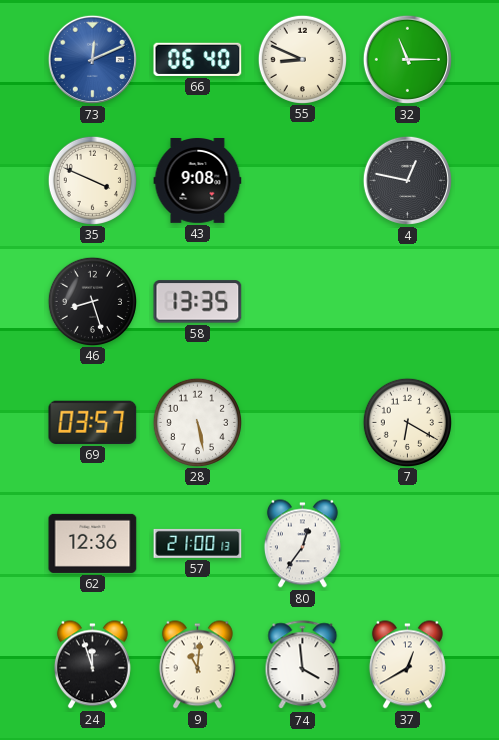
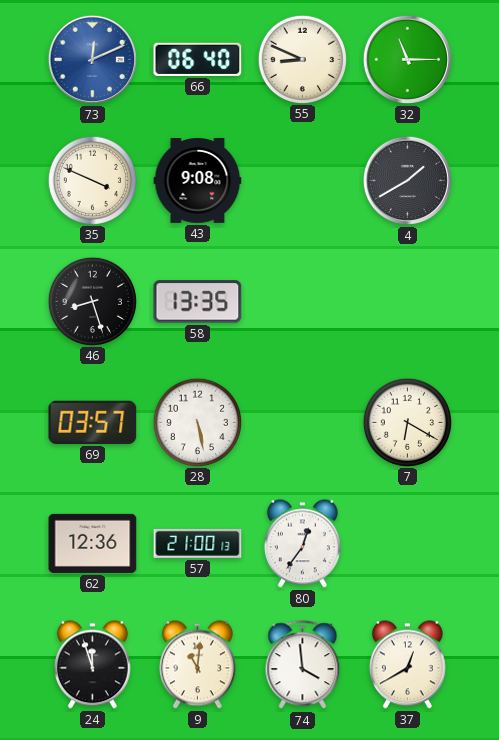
4: 12:47 -> 1:40
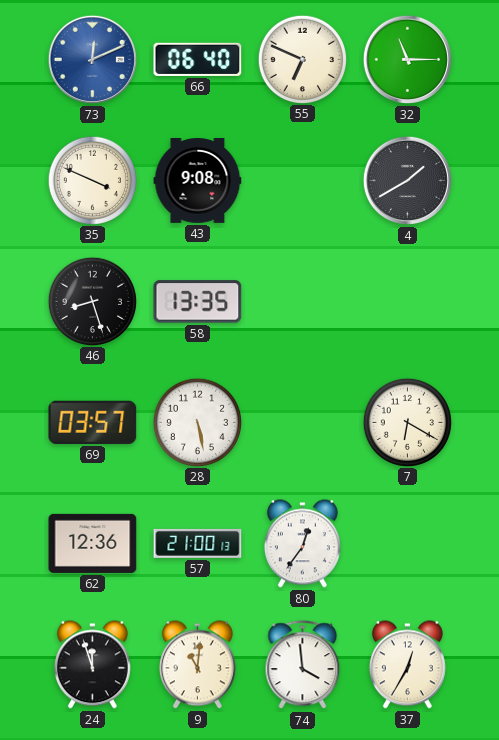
55: 8:49 -> 6:49
37: 12:40 -> 12:35
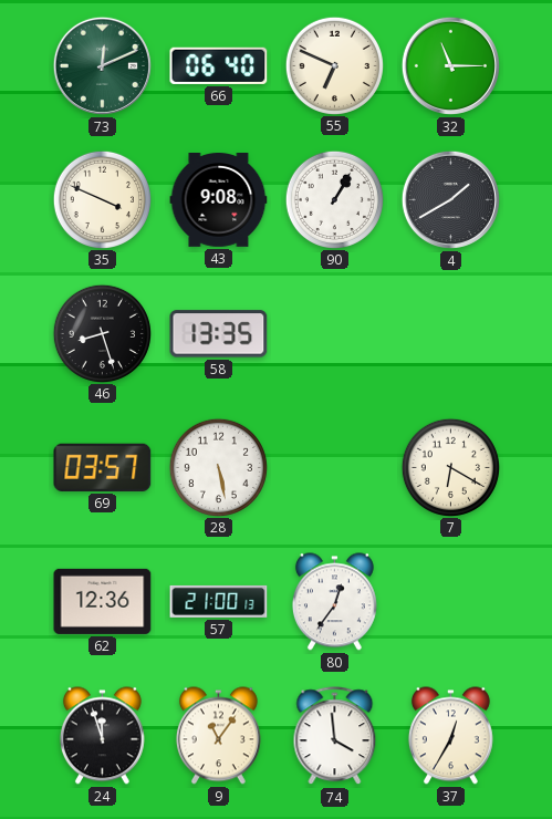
73 dial: blue -> green
90: none -> 1:05
9: 11:01 -> 11:06
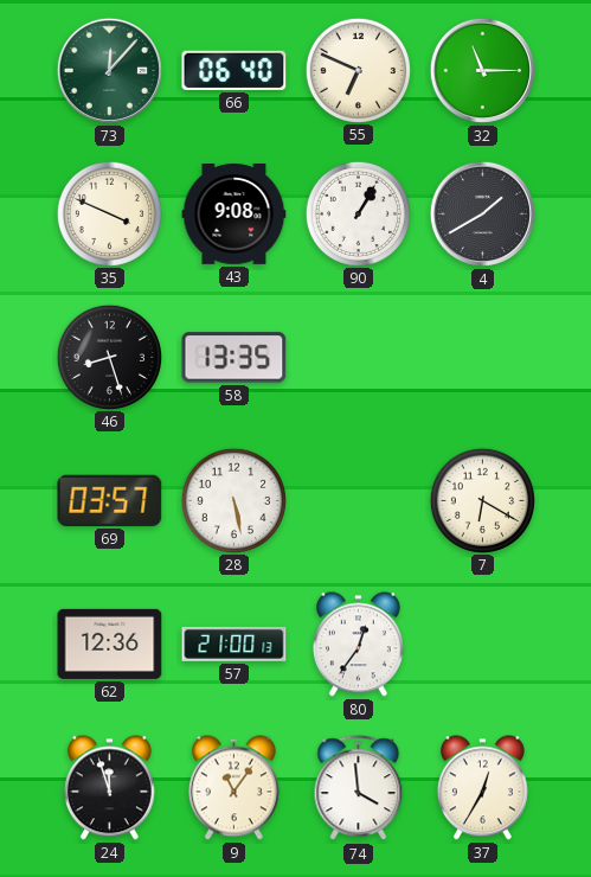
73: 12:11 -> 12:07
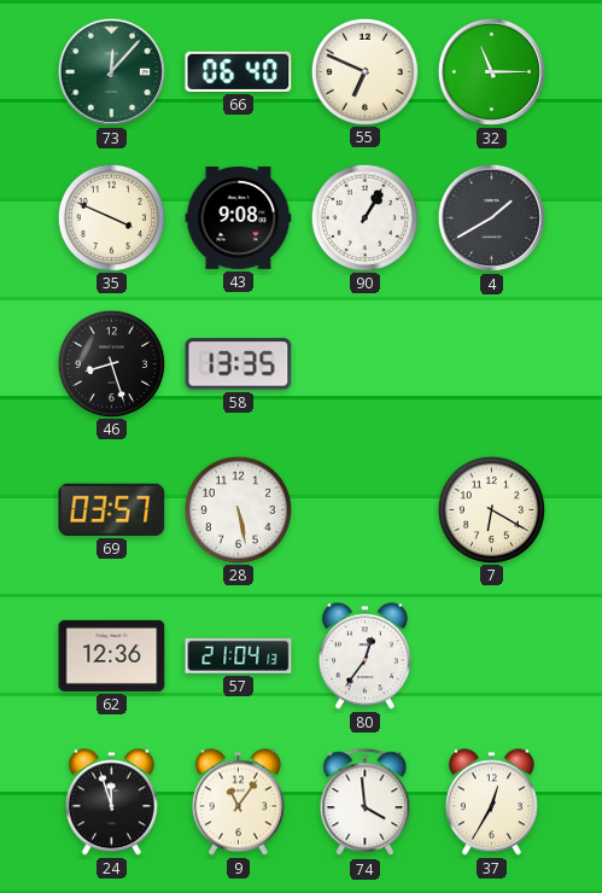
57: 21:00 -> 21:04
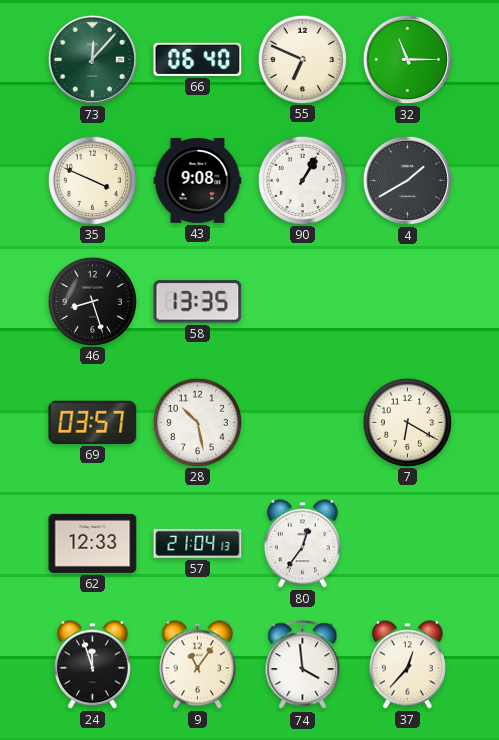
28: 5:28 -> 10:28
62: 12:36 -> 12:33
37: 12:35 -> 12:37
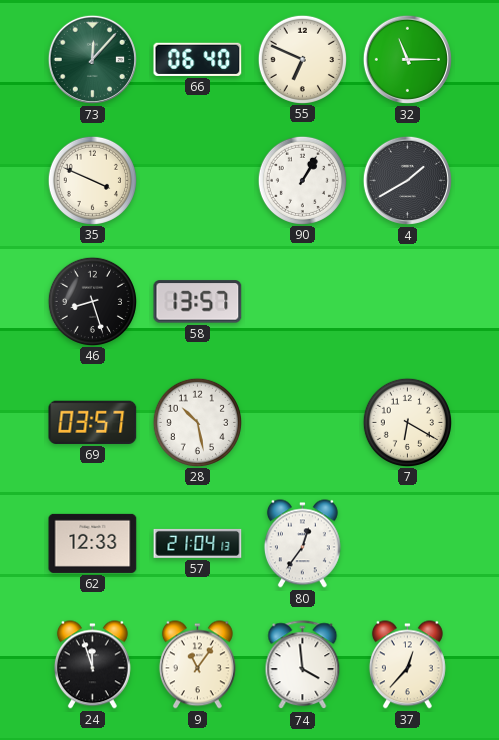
43: 9:08 -> none
58: 13:35 -> 13:57
